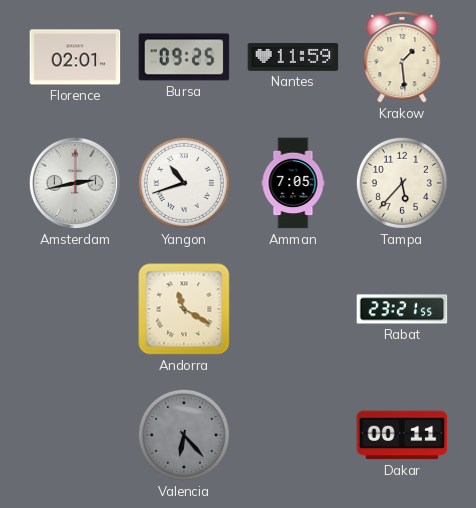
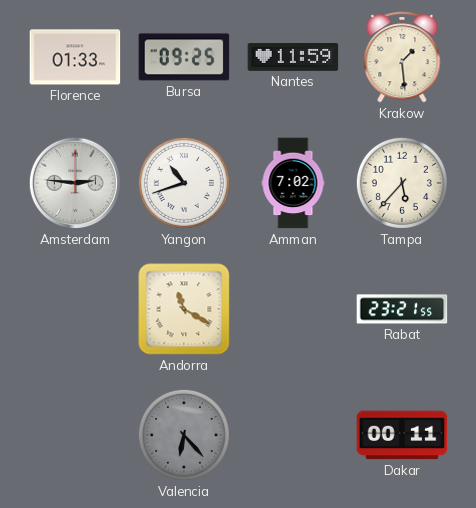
Florence: 02:01 -> 01:33
Amsterdam: 2:43 -> 2:46
Amman: 7:05 -> 7:02
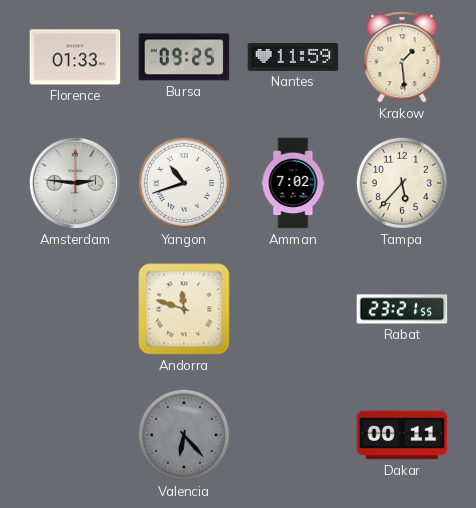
Andorra: 11:20 -> 11:48
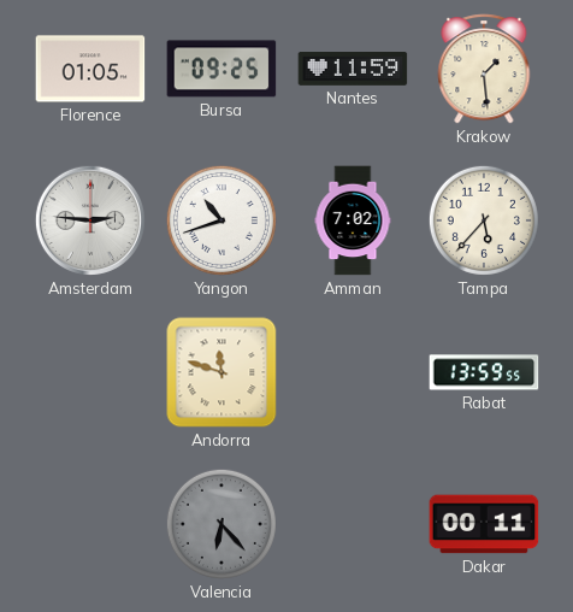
Florence: 01:33 -> 01:05
Rabat: 23:21 -> 13:59
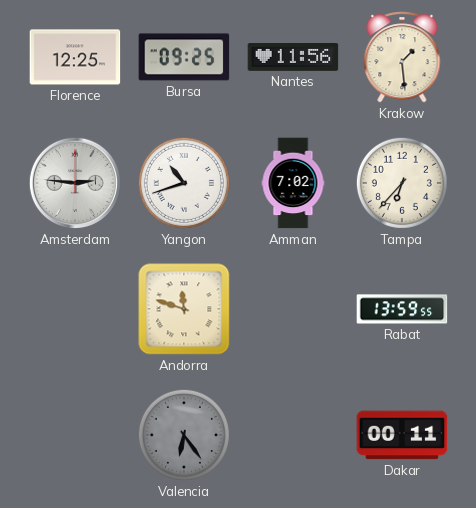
Florence: 01:05 -> 12:25
Nantes: 11:59 -> 11:56
Tampa: 5:37 -> 6:37
Valencia: 6:23 -> 6:24
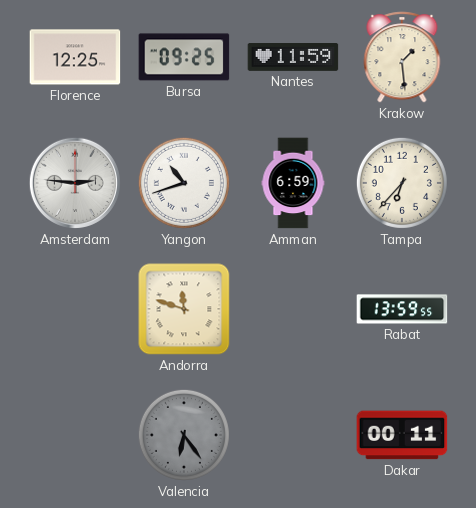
Nantes: 11:56 -> 11:59
Amman: 7:02 -> 6:59
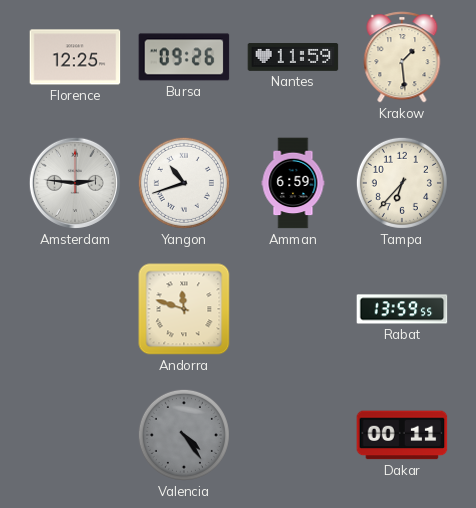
Bursa: 09:25 -> 09:26
Valencia: 6:24 -> 4:24
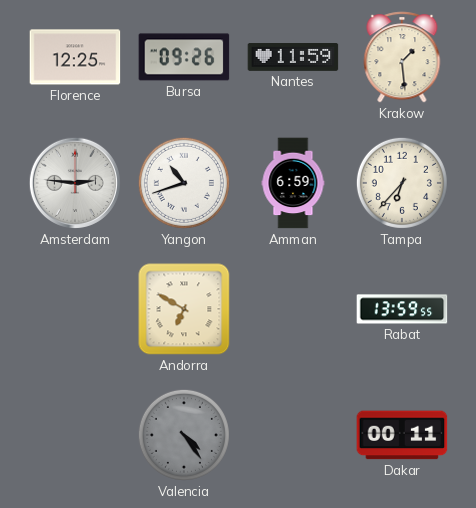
Andorra: 11:48 -> 6:50
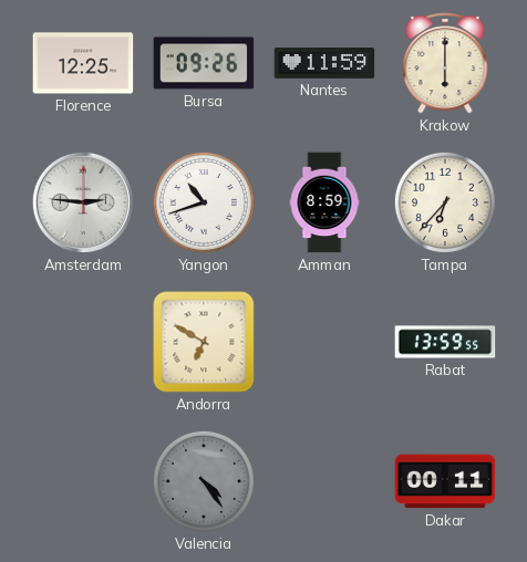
Krakow: 1:29 -> 6:00
Amman: 6:59 -> 8:59
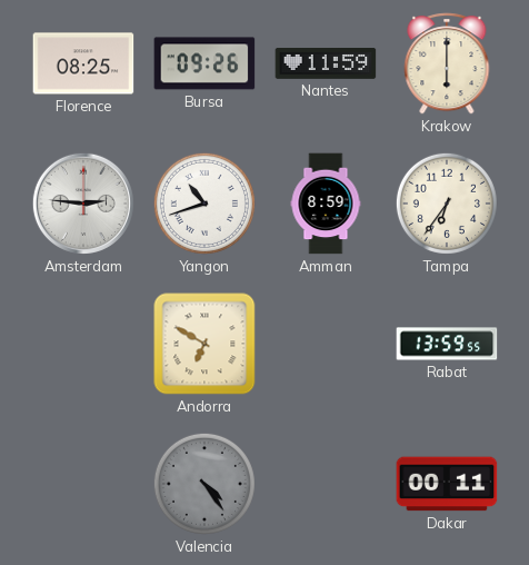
Florence: 12:25 -> 08:25
Tampa: 6:37 -> 6:36
